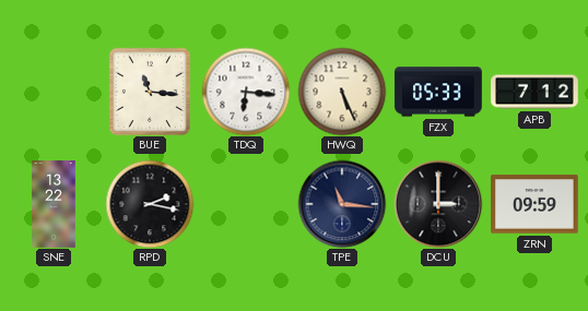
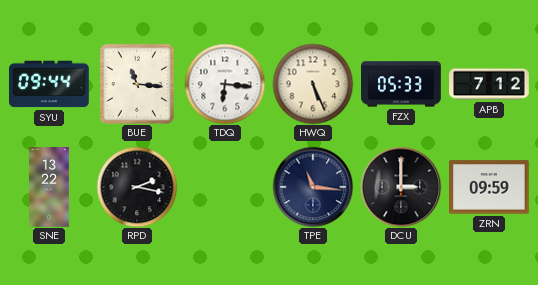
SYU: none -> 09:44
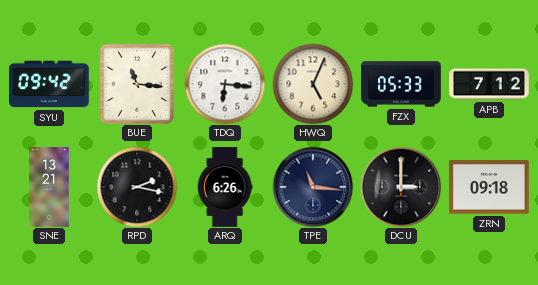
SYU: 09:44 -> 09:42
HWQ: 5:26 -> 5:04
SNE: 13:22 -> 13:21
ARQ: none -> 6:26
ZRN: 09:59 -> 09:18
